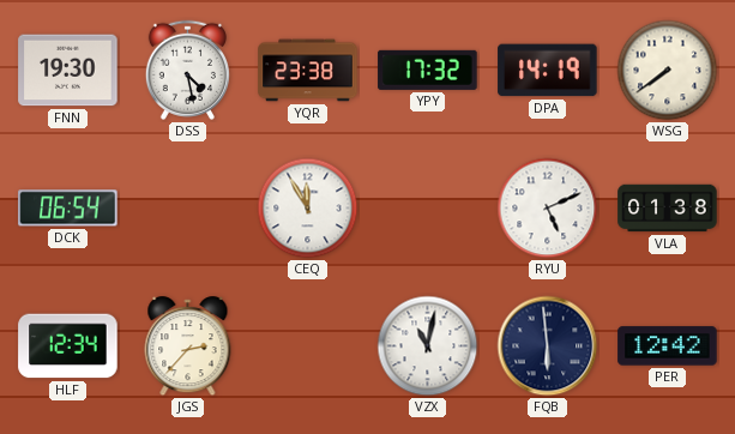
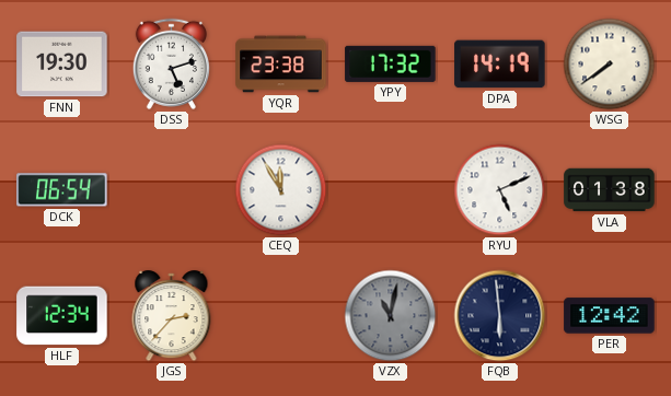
DSS: 4:28 -> 5:12
VZX dial: white -> grey
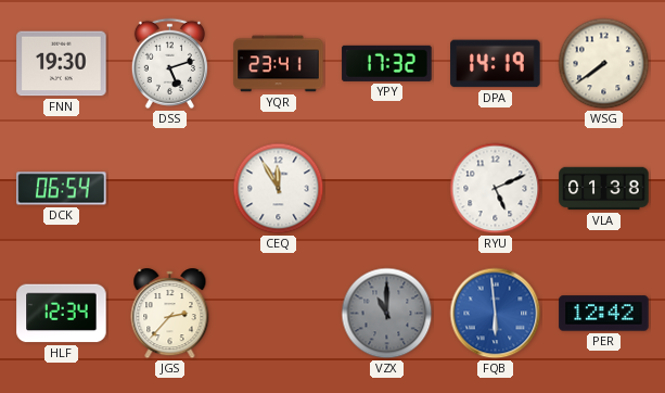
YQR: 23:38 -> 23:41
VZX: 11:02 -> 11:00
FQB dial: navy -> blue
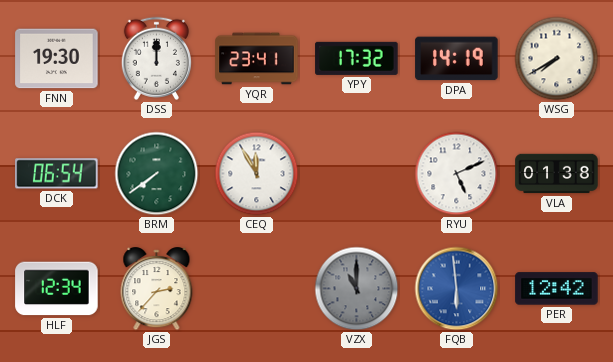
DSS: 5:12 -> 12:00
WSG: 7:39 -> 7:40
BRM: none -> 7:39
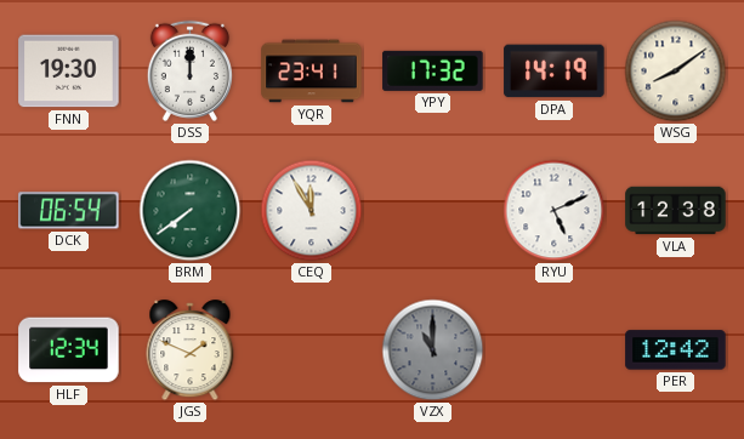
WSG: 7:40 -> 8:09
VLA: 01:38 -> 12:38
JGS: 2:37 -> 1:49
FQB: 5:59 -> none
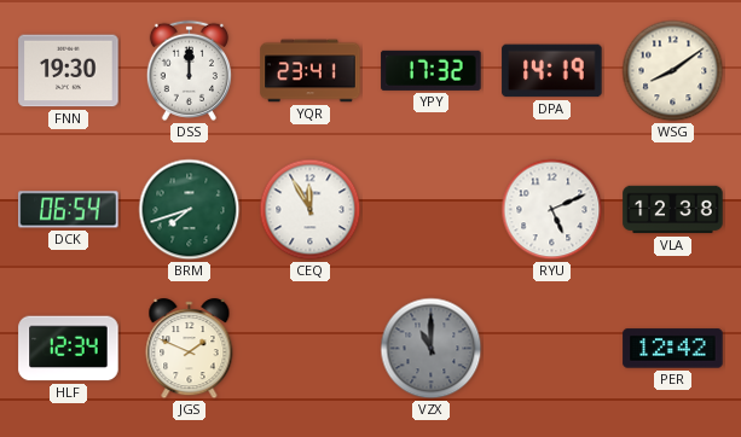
BRM: 7:39 -> 7:42
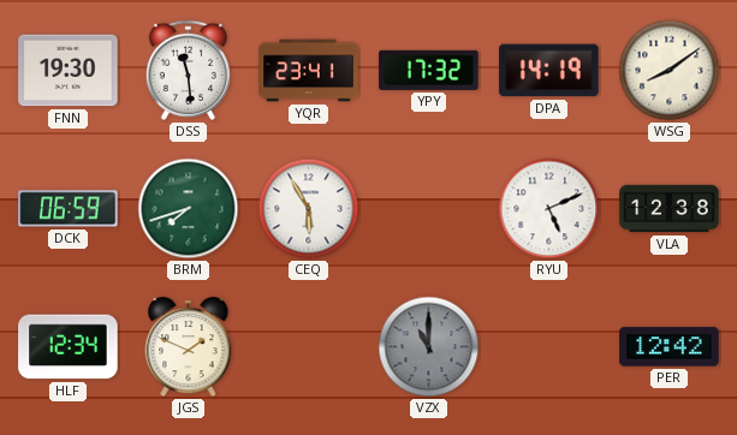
DSS: 12:00 -> 11:29
DCK: 06:54 -> 06:59
CEQ: 11:55 -> 5:55
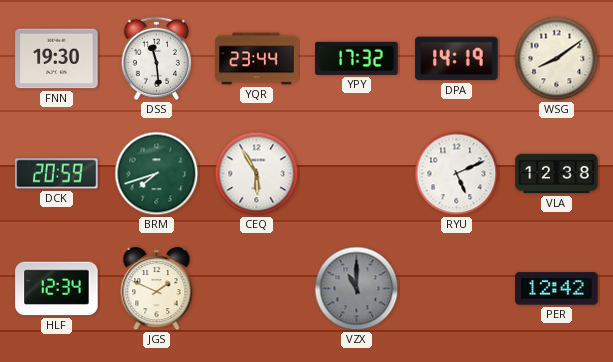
YQR: 23:41 -> 23:44
DCK: 06:59 -> 20:59
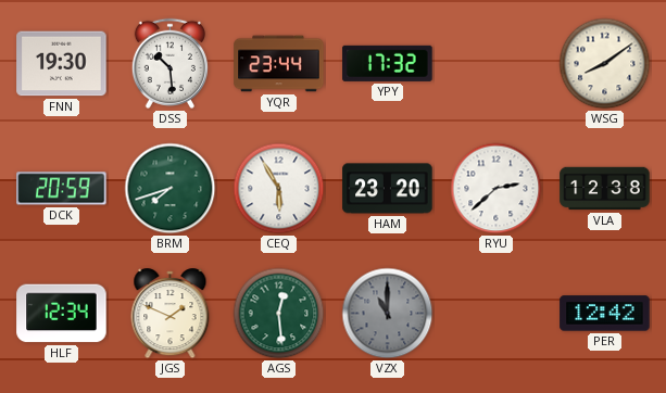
DSS: 11:29 -> 10:29
DPA: 14:19 -> none
HAM: none -> 23:20
RYU: 5:11 -> 2:38
AGS: none -> 12:29
